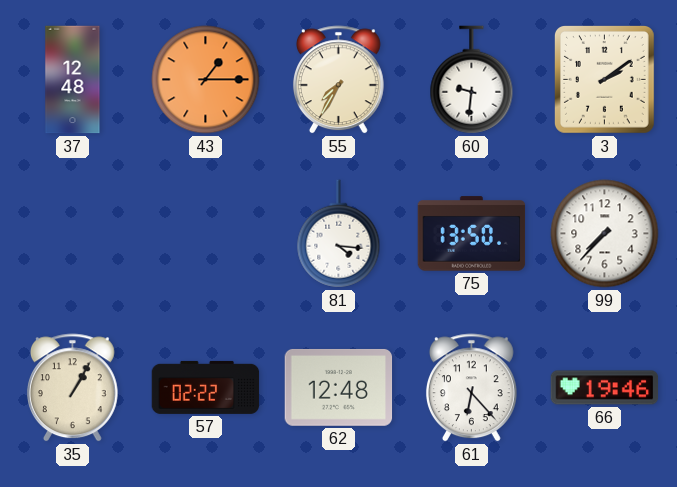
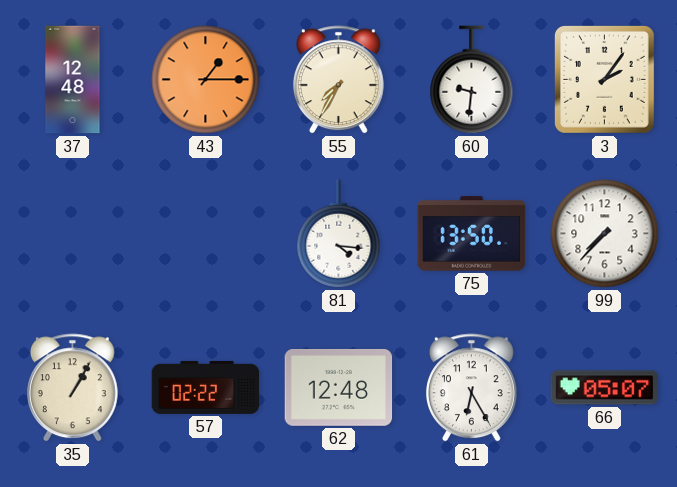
3: 2:09 -> 2:06
61: 6:23 -> 6:25
66: 19:46 -> 05:07
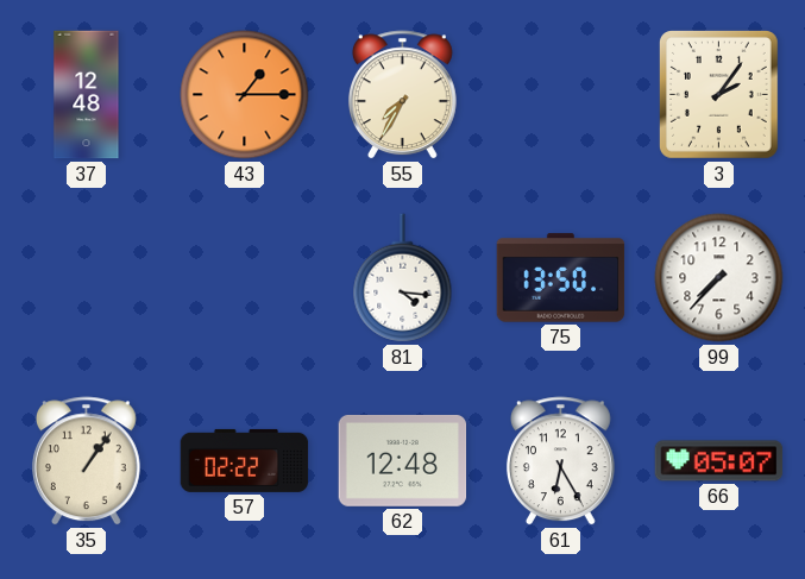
60: 9:31 -> none
35: 1:05 -> 1:06
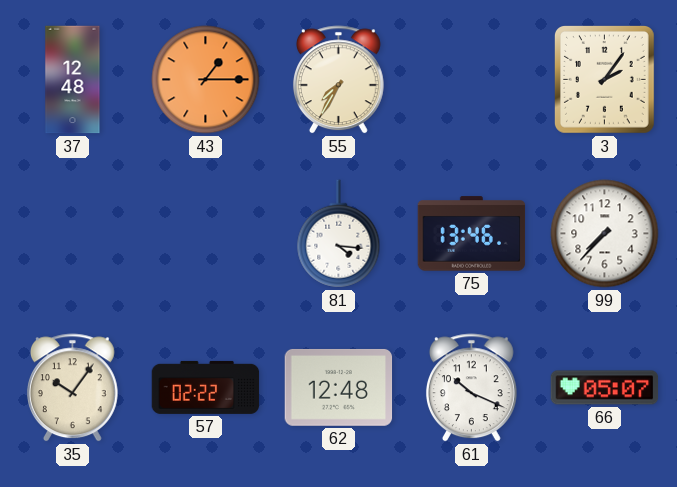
75: 13:50 -> 13:46
35: 1:06 -> 10:06
61: 6:25 -> 10:19
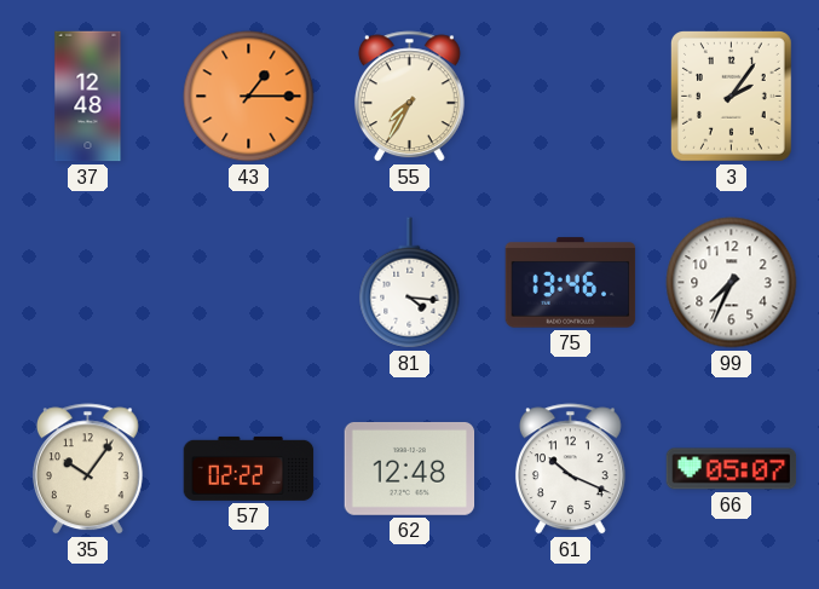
99: 7:37 -> 7:34
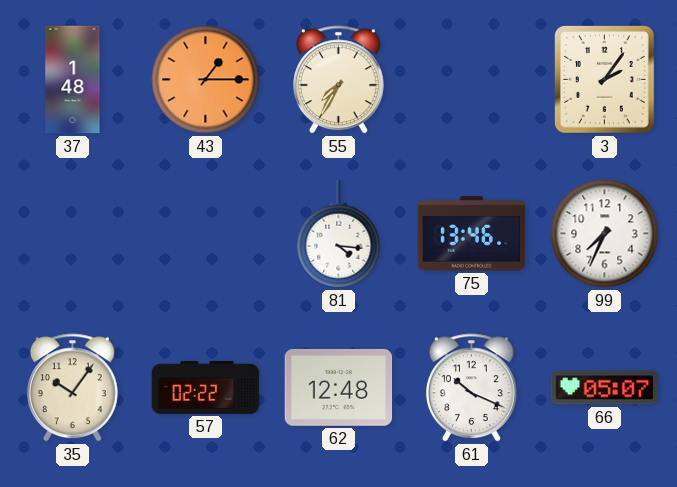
37: 12:48 -> 1:48
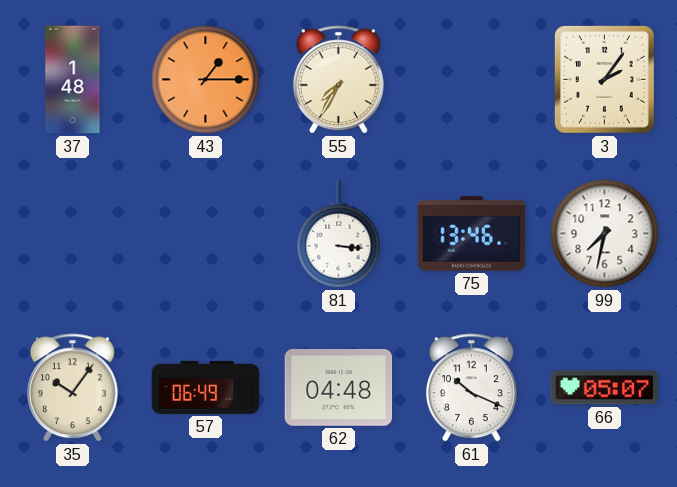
81: 4:16 -> 3:16
99: 7:34 -> 7:32
57: 02:22 -> 06:49
62: 12:48 -> 04:48
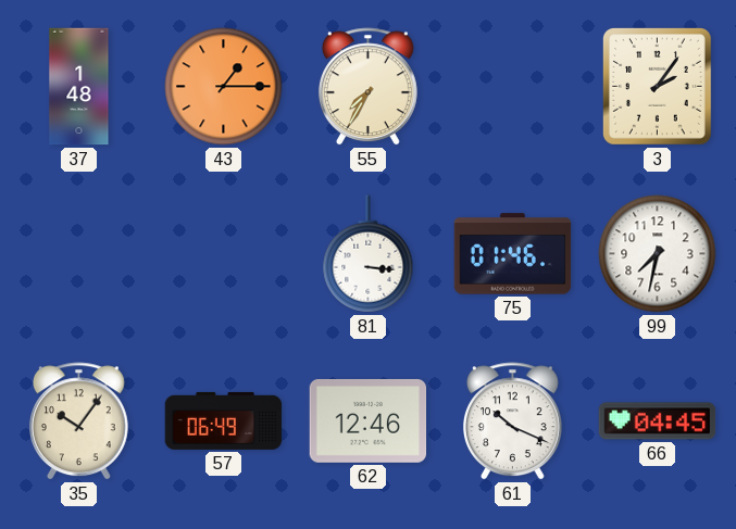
75: 13:46 -> 01:46
62: 04:48 -> 12:46
66: 05:07 -> 04:45
